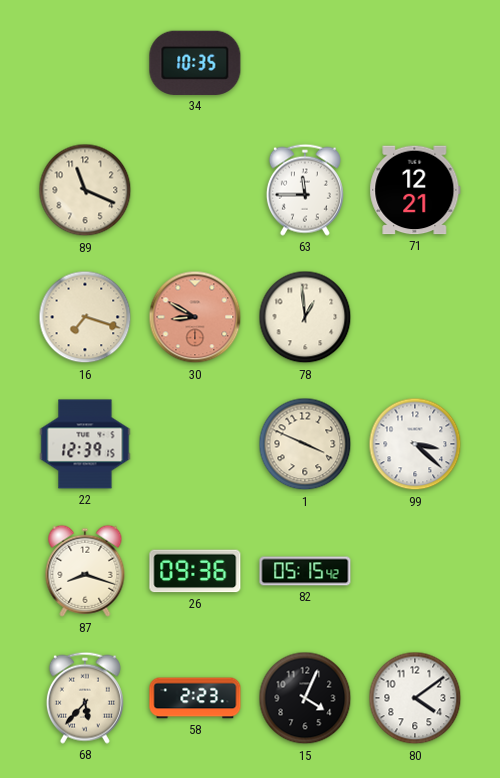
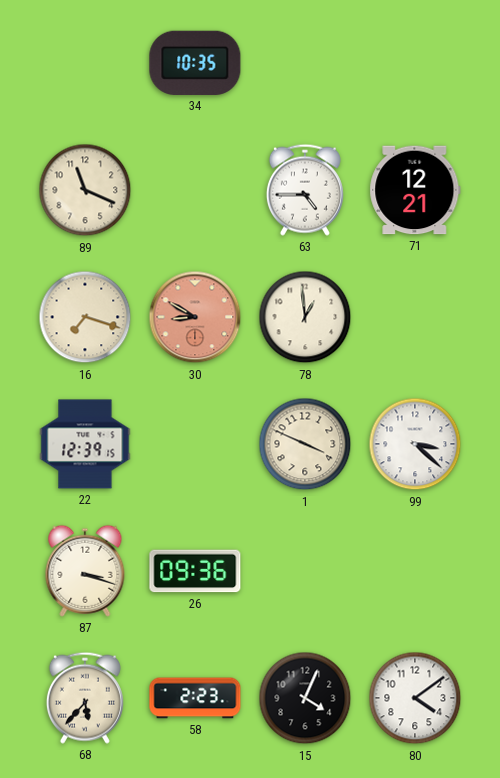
63: 11:45 -> 4:45
87: 8:18 -> 3:18
82: 05:15 -> none
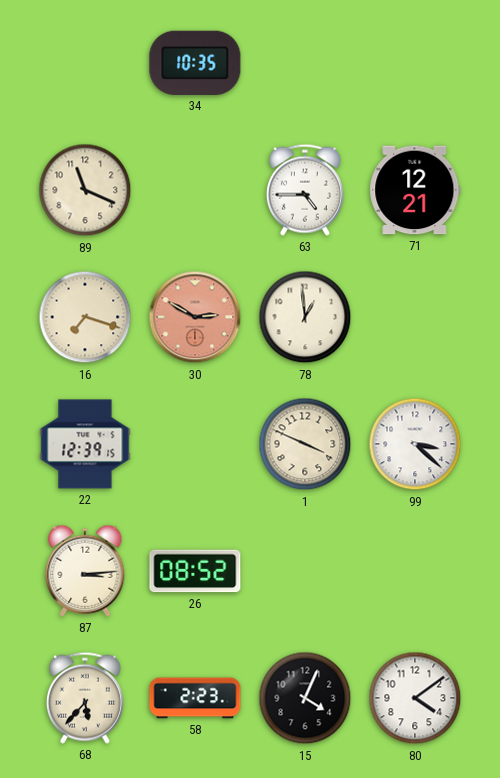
30: 8:50 -> 2:50
87: 3:18 -> 3:14
26: 09:36 -> 08:52
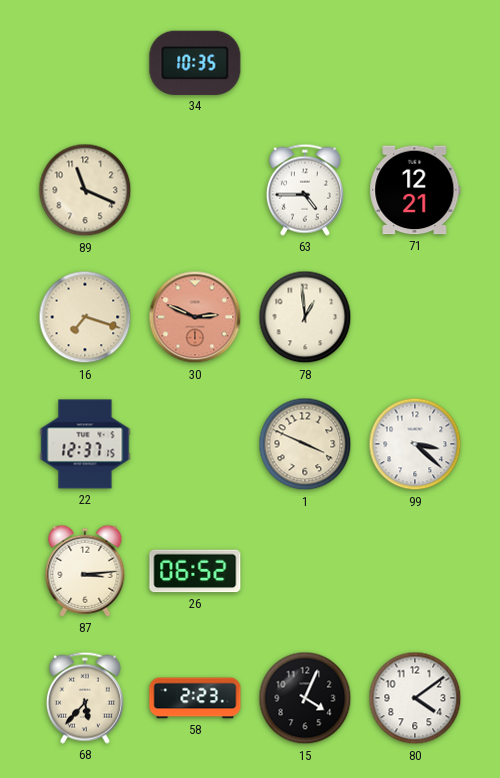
30: 2:50 -> 2:49
22: 12:39 -> 12:37
26: 08:52 -> 06:52
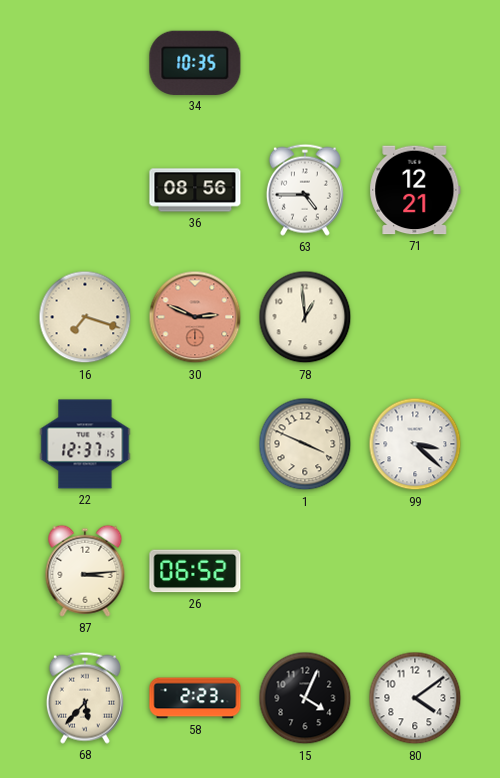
89: 11:19 -> none
36: none -> 08:56
